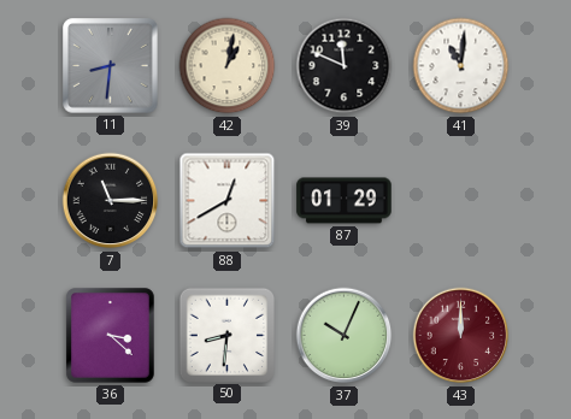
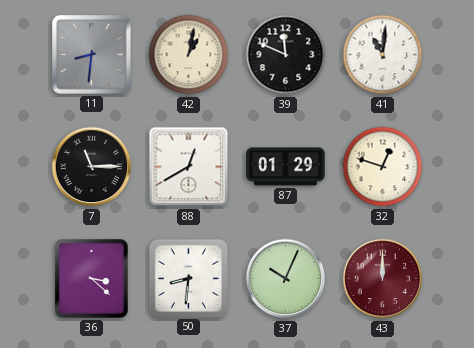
32: none -> 12:48
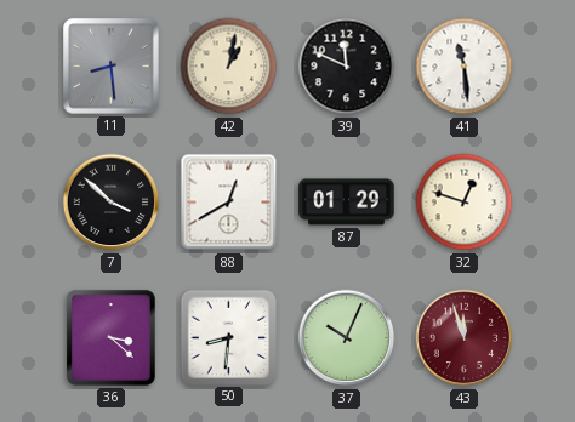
11: 8:31 -> 8:29
41: 11:01 -> 11:29
7: 11:15 -> 3:52
43: 12:00 -> 11:57
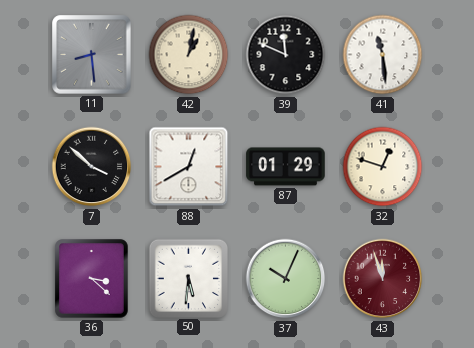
50: 8:31 -> 5:31
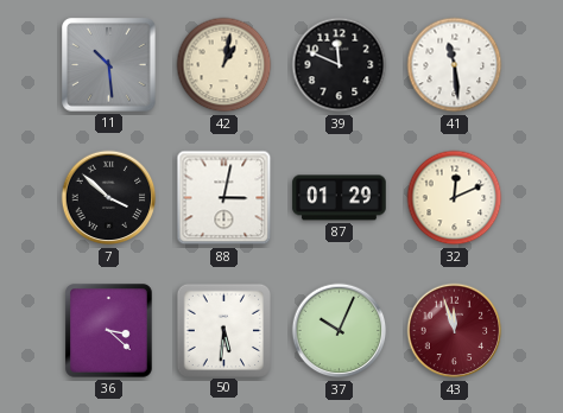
11: 8:29 -> 10:29
88: 12:40 -> 3:02
32: 12:48 -> 12:11
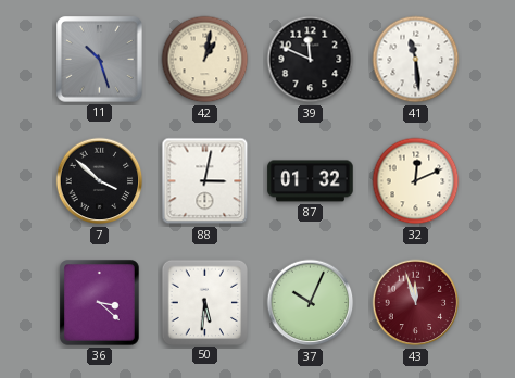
11: 10:29 -> 10:27
87: 01:29 -> 01:32
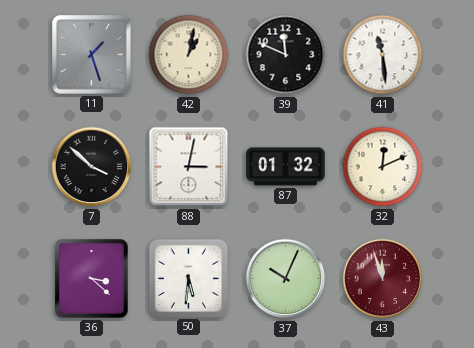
11: 10:27 -> 1:27
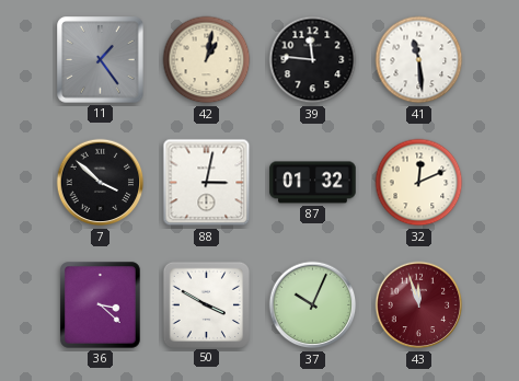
11: 1:27 -> 1:24
39: 11:49 -> 11:46
50: 5:31 -> 3:50
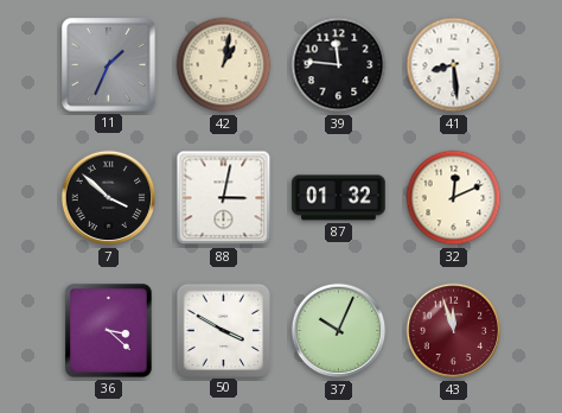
11: 1:24 -> 1:34
41: 11:29 -> 8:29
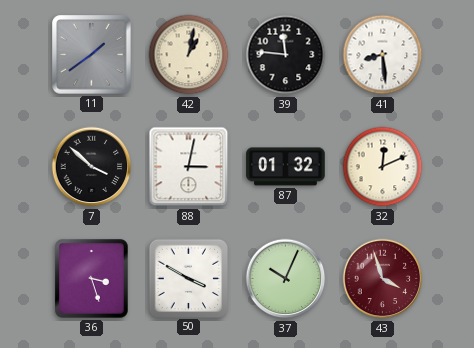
11: 1:34 -> 1:39
36: 3:22 -> 3:27
43: 11:57 -> 3:57
